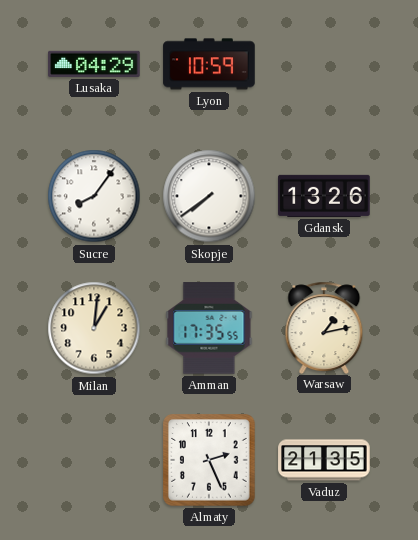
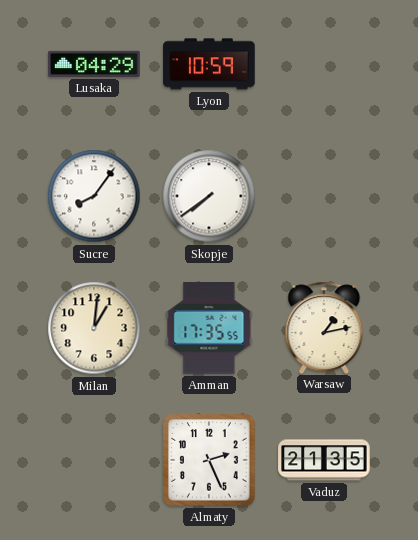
Gdansk: 13:26 -> none
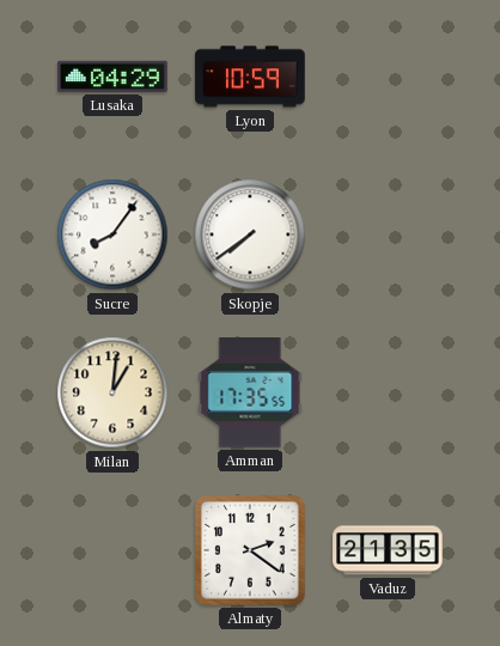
Warsaw: 1:13 -> none
Almaty: 2:26 -> 2:21
